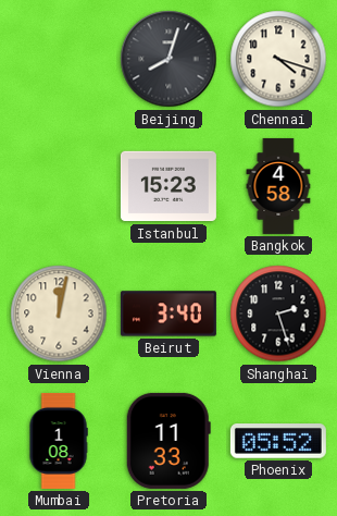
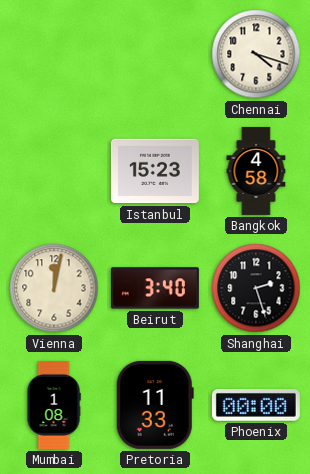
Beijing: 8:03 -> none
Phoenix: 05:52 -> 00:00
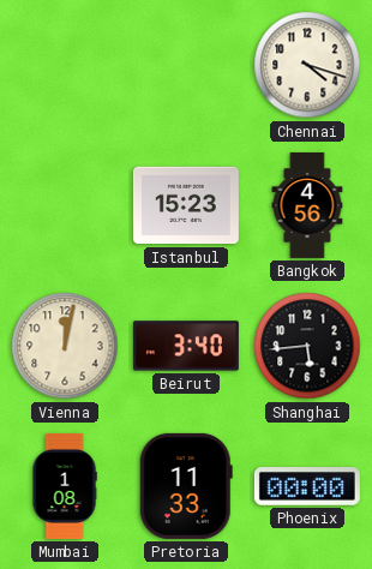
Bangkok: 4:58 -> 4:56
Shanghai: 2:27 -> 5:44
